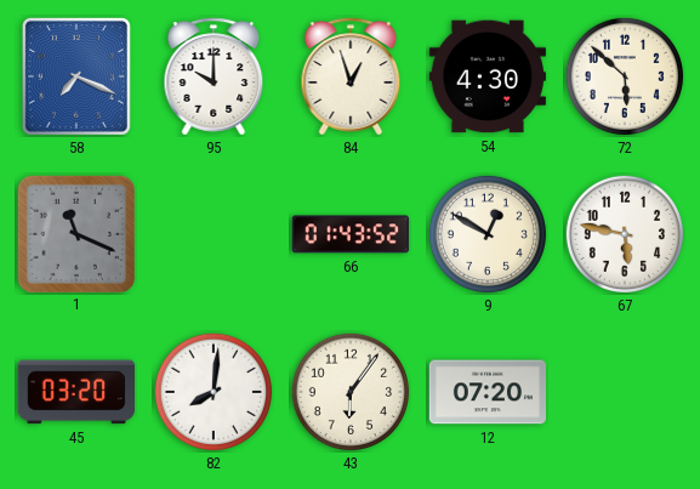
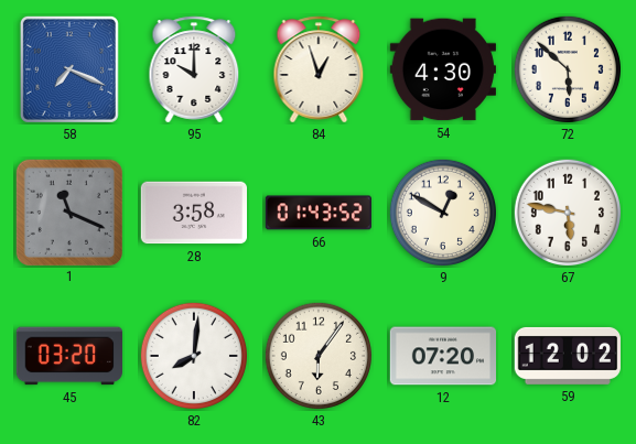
28: none -> 3:58
59: none -> 12:02
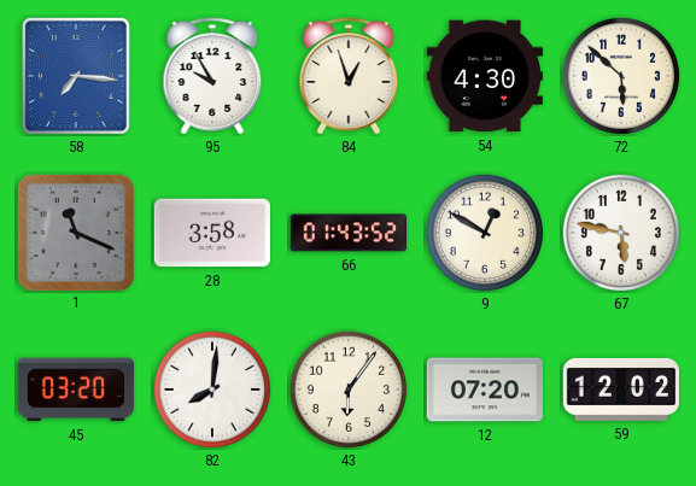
58: 7:19 -> 7:16
95: 10:00 -> 9:55
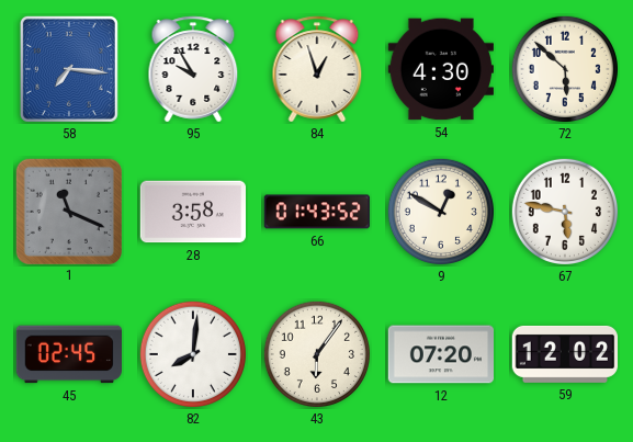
45: 03:20 -> 02:45
